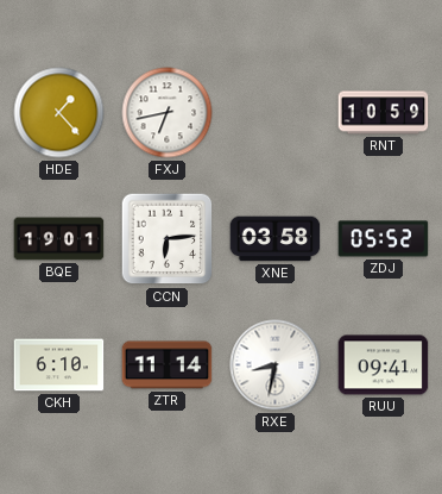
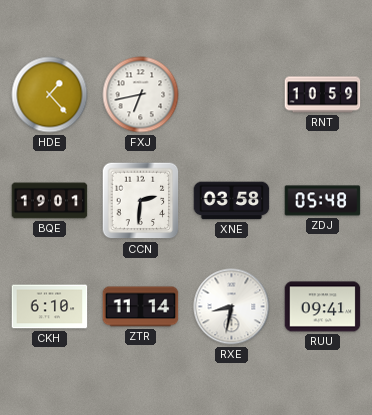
CCN: 6:14 -> 2:31
ZDJ: 05:52 -> 05:48
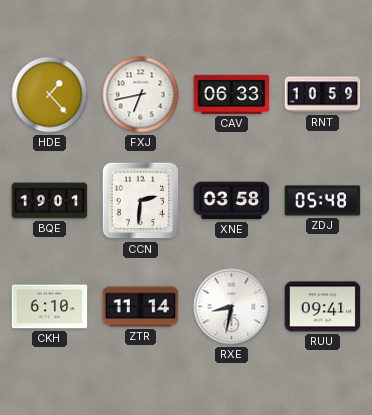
CAV: none -> 06:33
